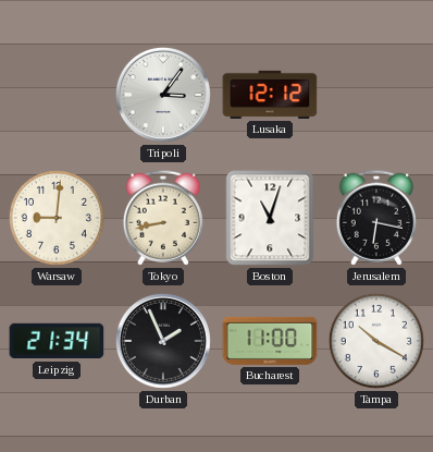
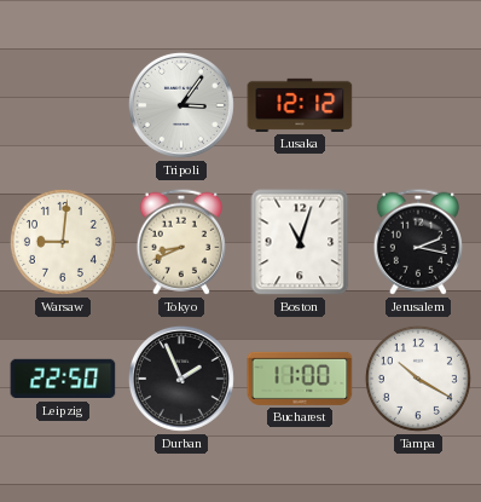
Tokyo: 8:43 -> 8:41
Jerusalem: 6:17 -> 2:17
Leipzig: 21:34 -> 22:50
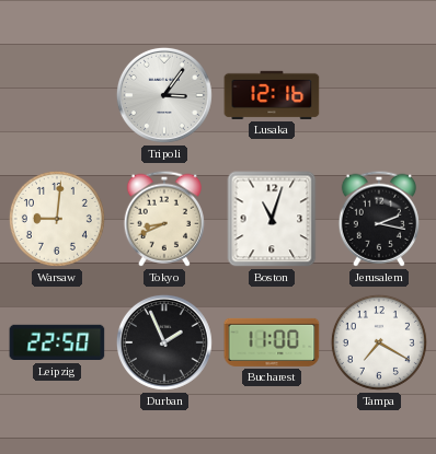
Lusaka: 12:12 -> 12:16
Tampa: 10:20 -> 7:20
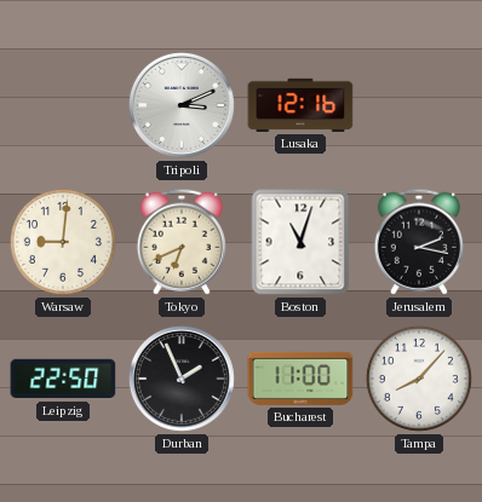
Tripoli: 3:06 -> 3:11
Tokyo: 8:41 -> 6:41
Tampa: 7:20 -> 8:07
